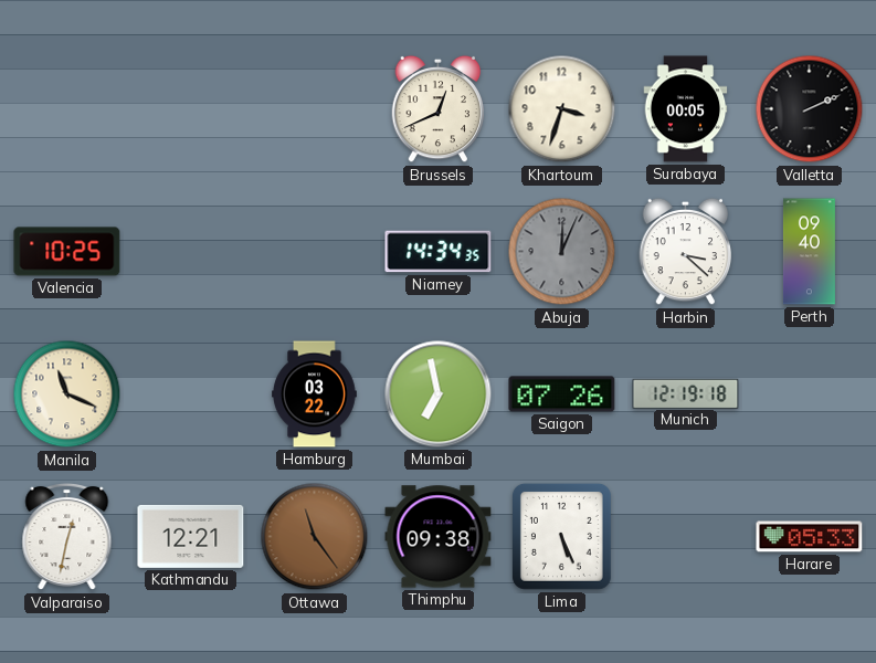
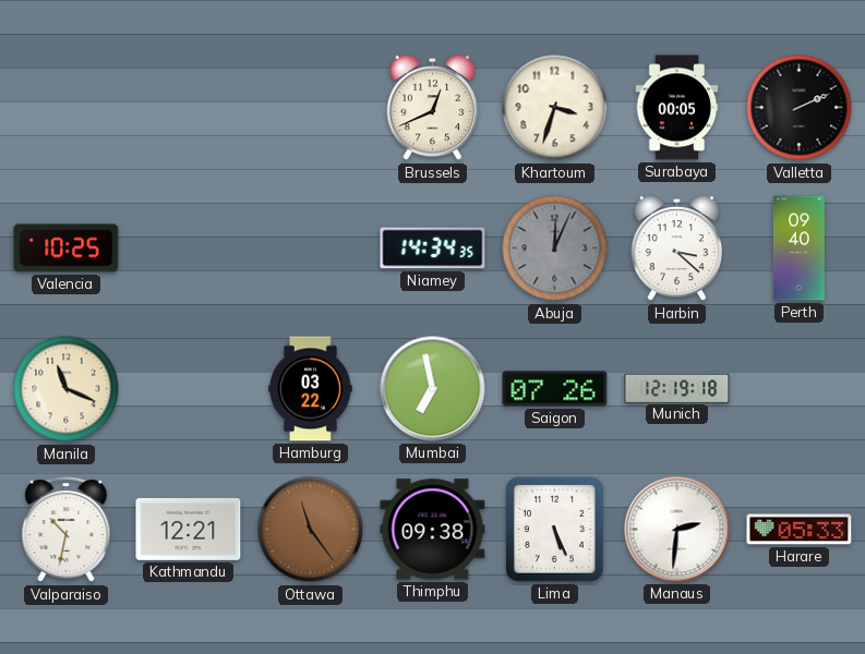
Valparaiso: 12:32 -> 10:32
Manaus: none -> 2:31
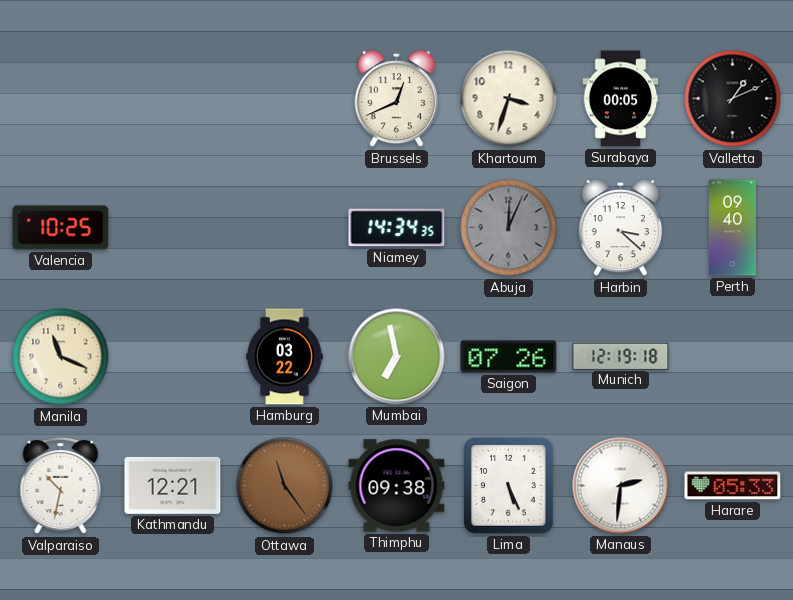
Valletta: 2:11 -> 1:11
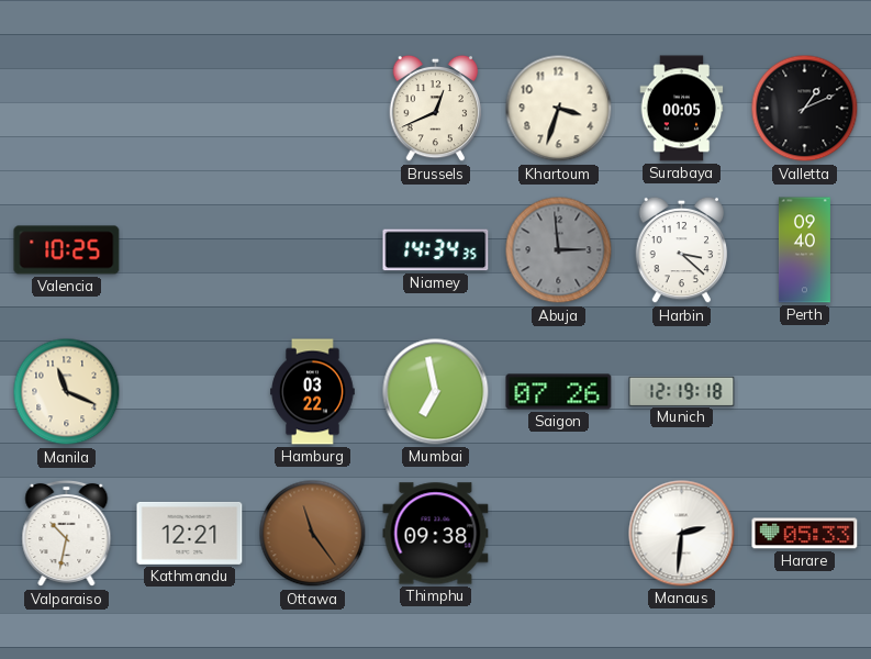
Abuja: 12:04 -> 2:59
Lima: 5:26 -> none
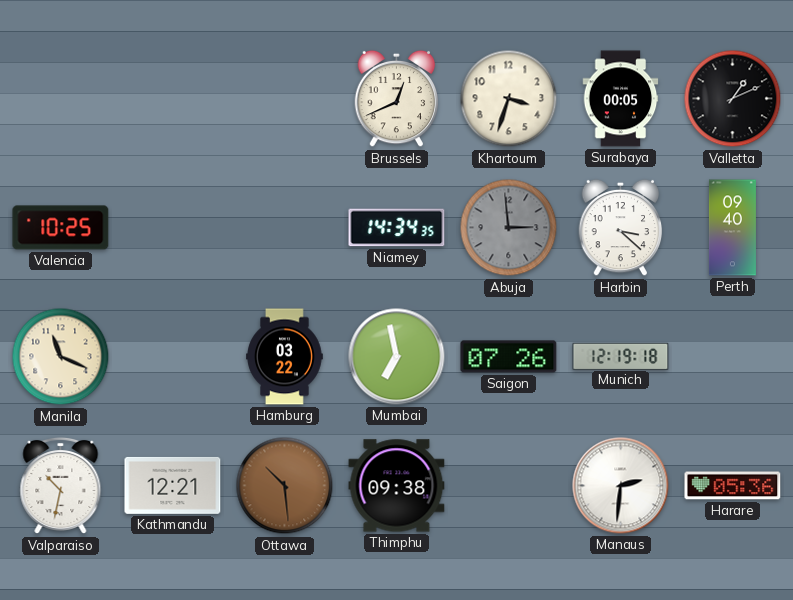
Ottawa: 11:24 -> 10:29
Harare: 05:33 -> 05:36
